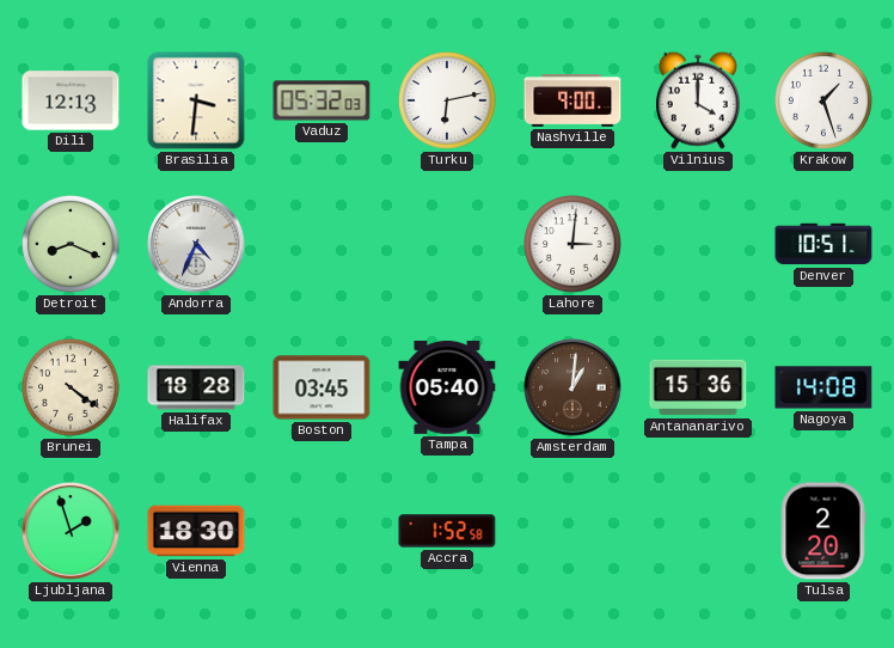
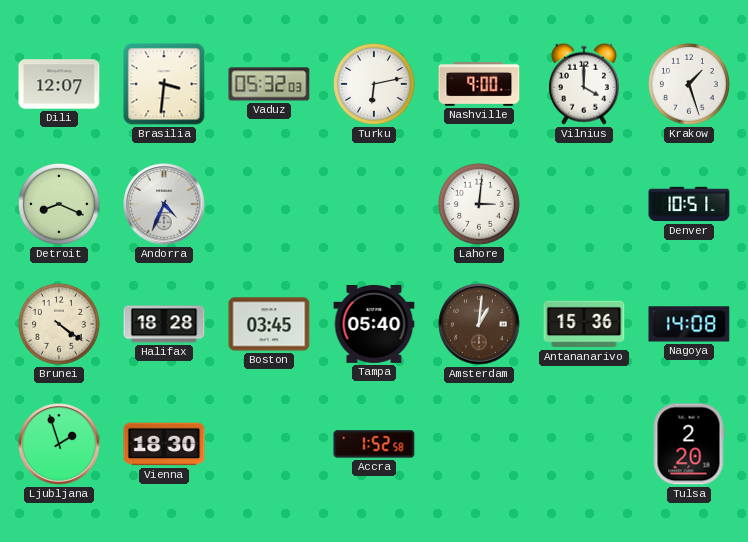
Dili: 12:13 -> 12:07
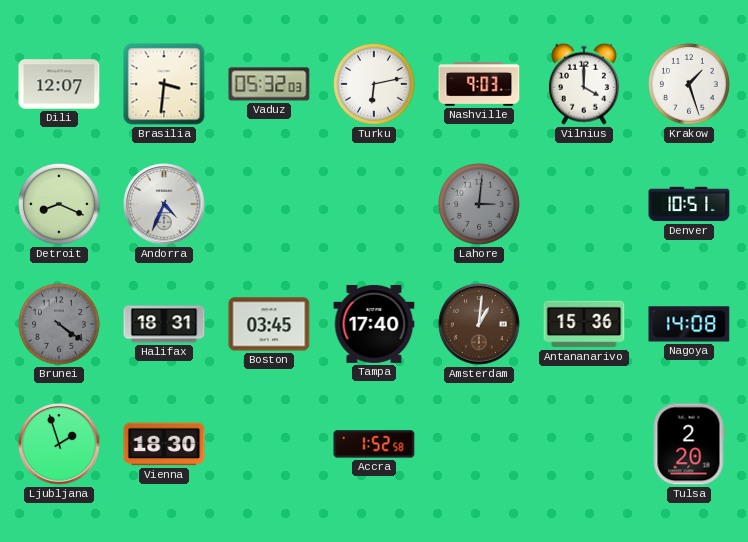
Nashville: 9:00 -> 9:03
Lahore dial: white -> grey
Brunei dial: cream -> grey
Halifax: 18:28 -> 18:31
Tampa: 05:40 -> 17:40
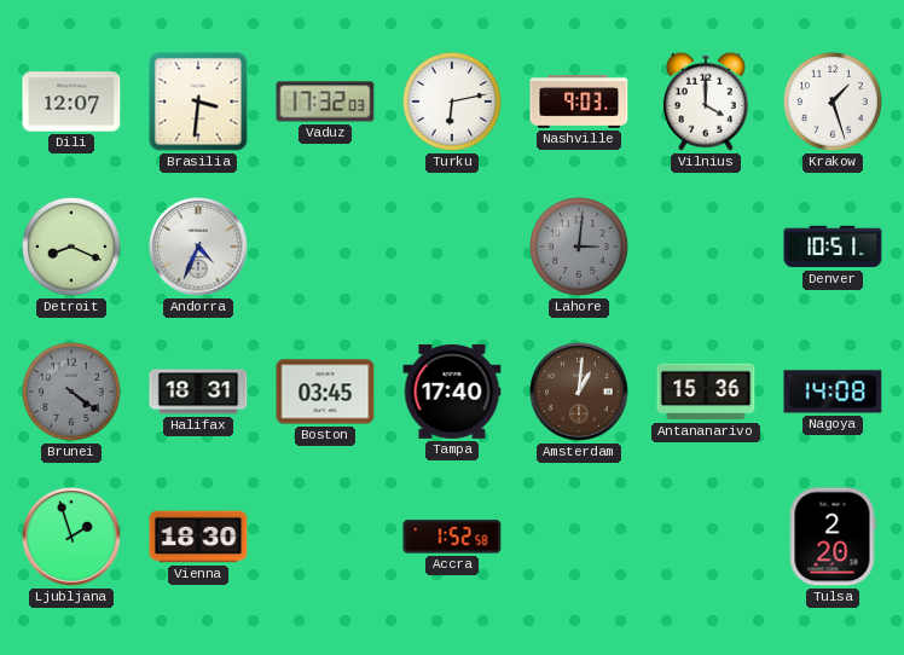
Vaduz: 05:32 -> 17:32
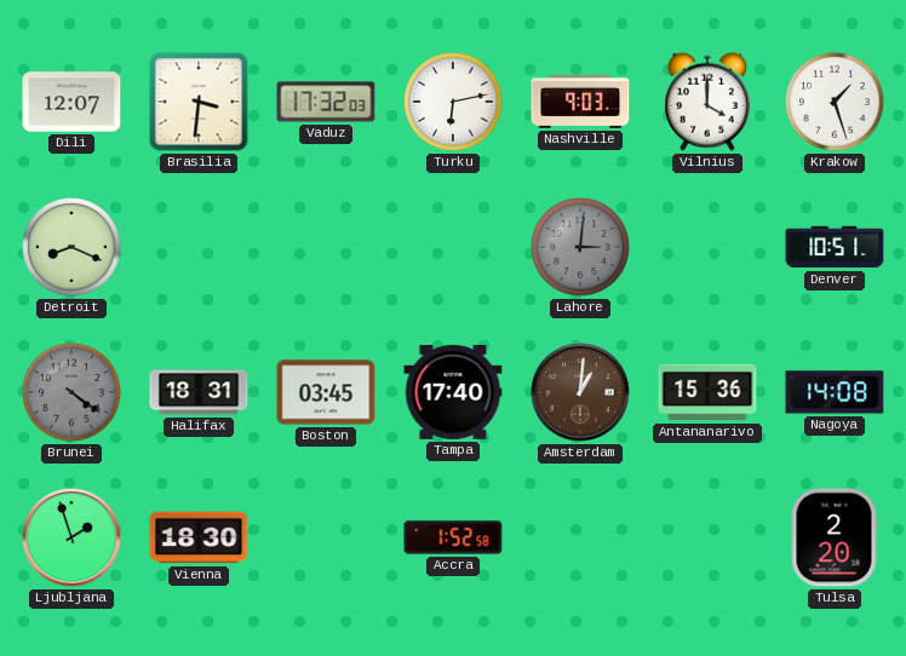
Andorra: 4:34 -> none
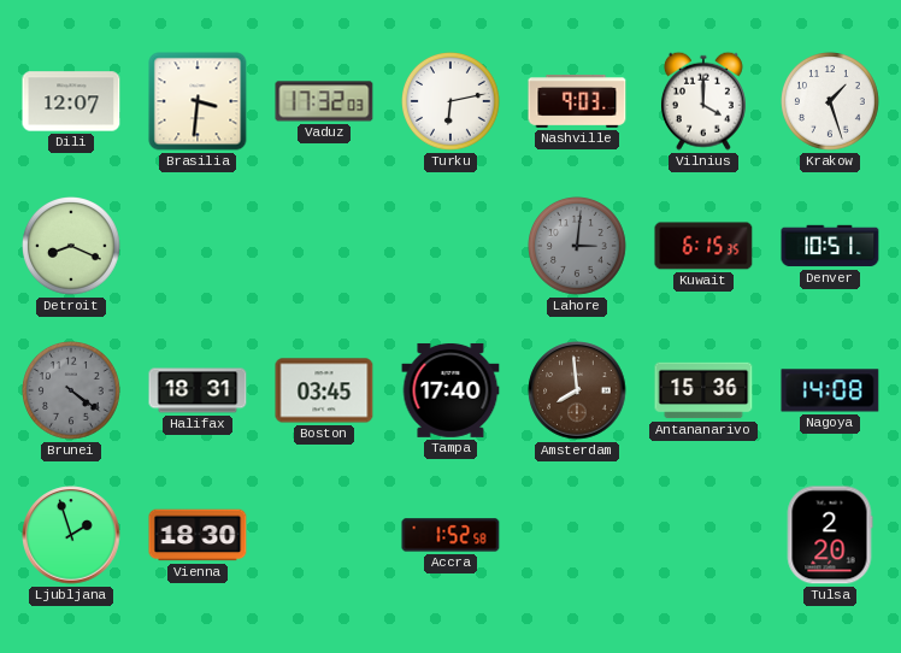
Kuwait: none -> 6:15
Amsterdam: 1:01 -> 7:59
